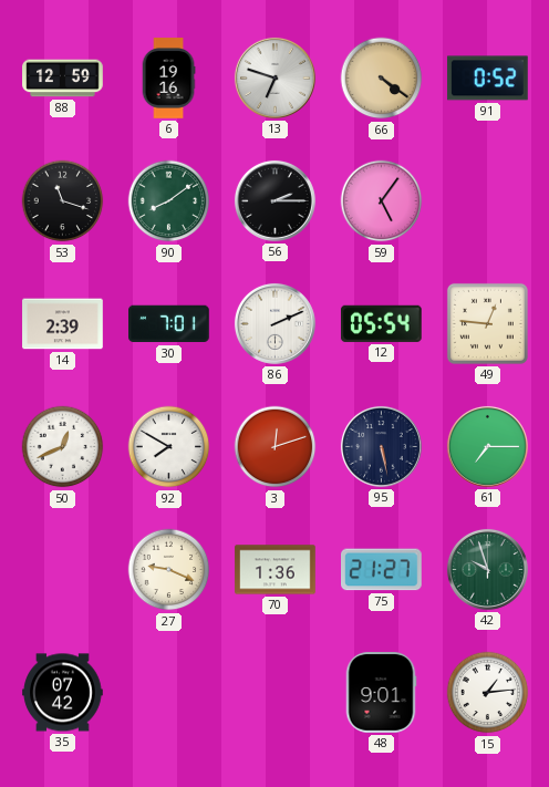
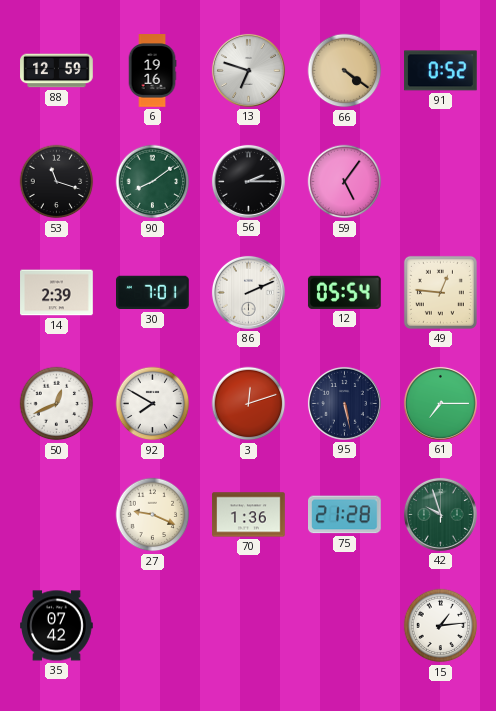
75: 21:27 -> 21:28
48: 9:01 -> none
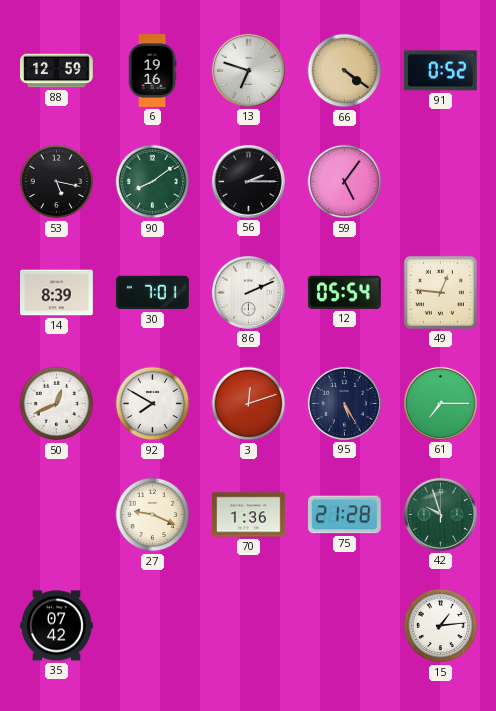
53: 11:18 -> 5:17
14: 2:39 -> 8:39
95: 5:28 -> 5:25
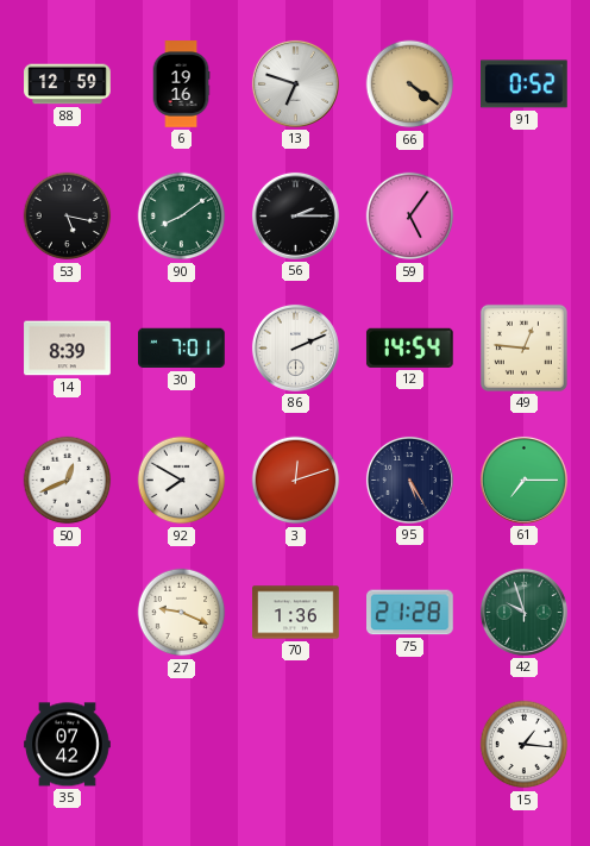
12: 05:54 -> 14:54
15: 1:14 -> 1:16
